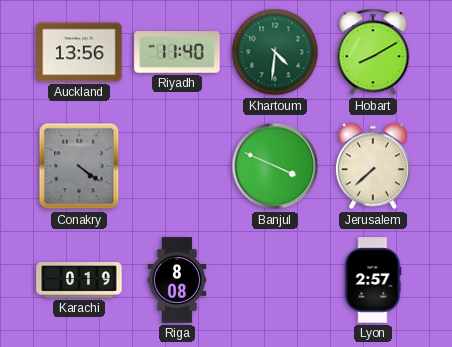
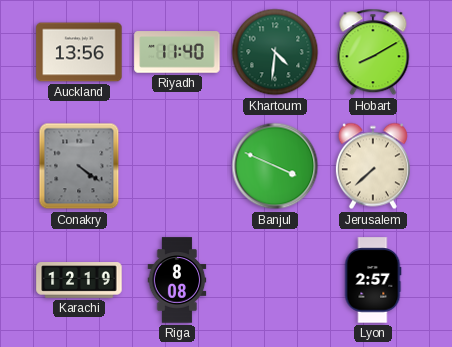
Karachi: 0:19 -> 12:19
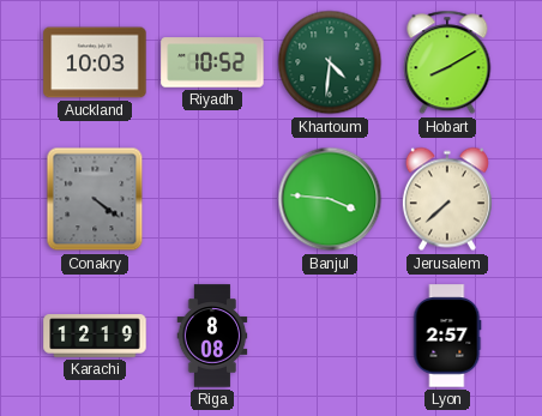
Auckland: 13:56 -> 10:03
Riyadh: 11:40 -> 10:52
Banjul: 3:49 -> 3:46
